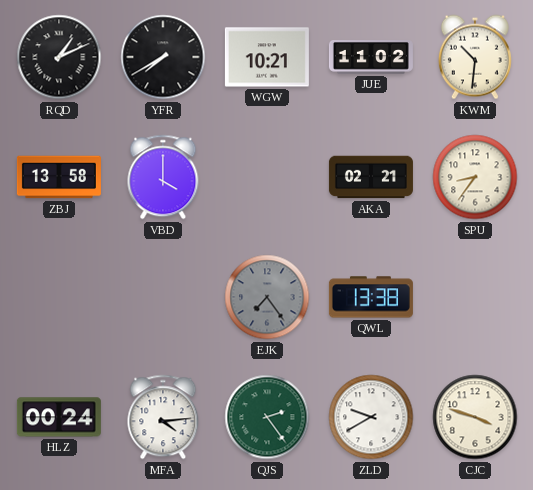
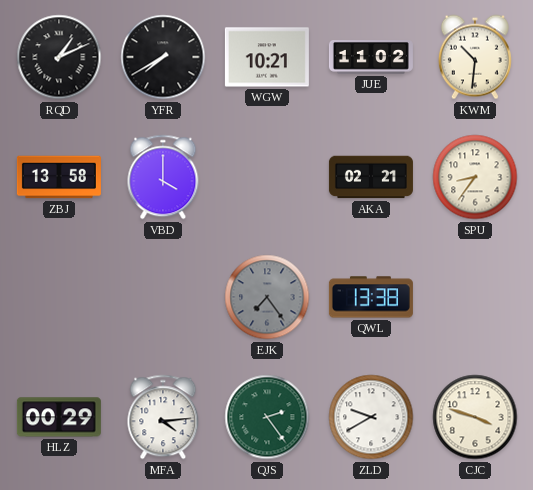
HLZ: 00:24 -> 00:29
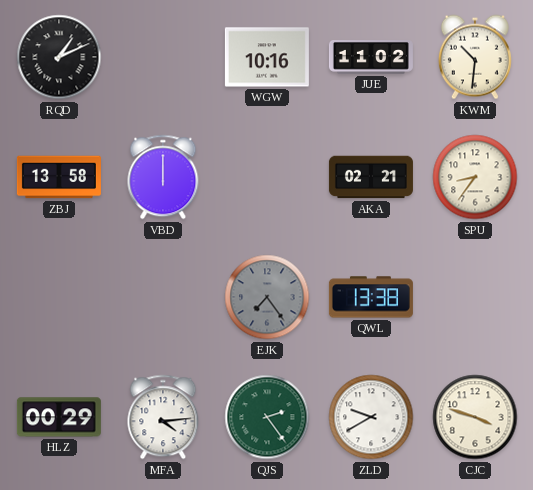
YFR: 7:40 -> none
WGW: 10:21 -> 10:16
VBD: 4:00 -> 12:00
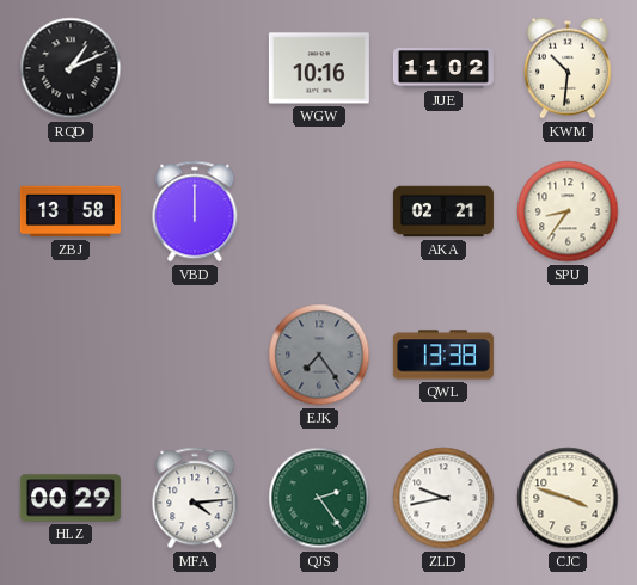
ZLD: 9:40 -> 9:43
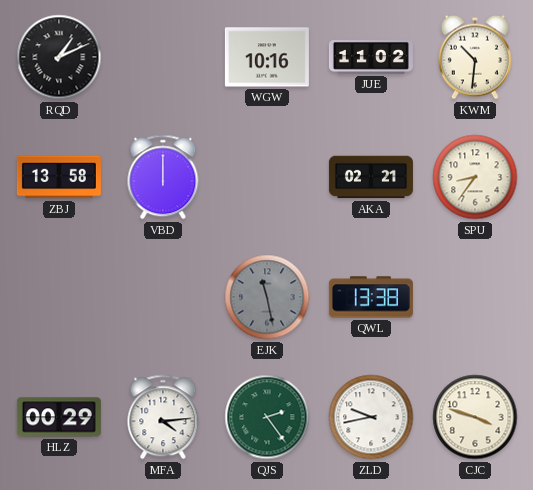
EJK: 7:24 -> 11:28
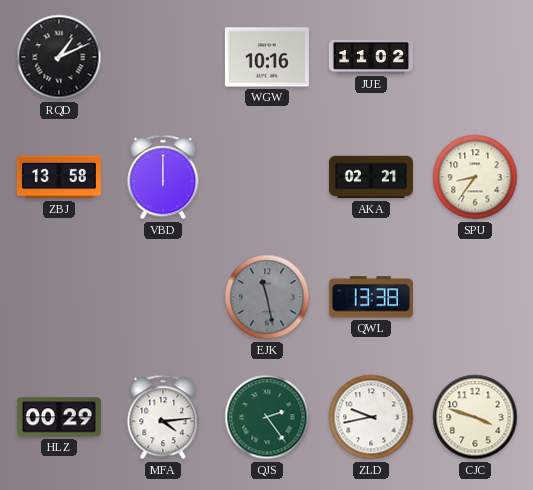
KWM: 10:31 -> none
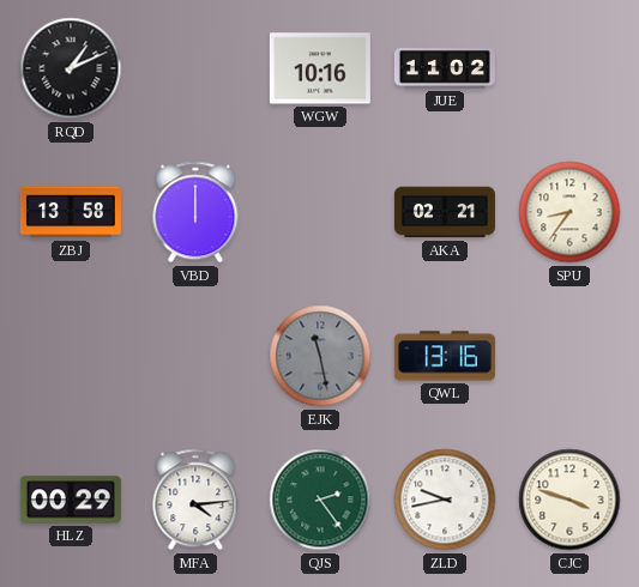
QWL: 13:38 -> 13:16
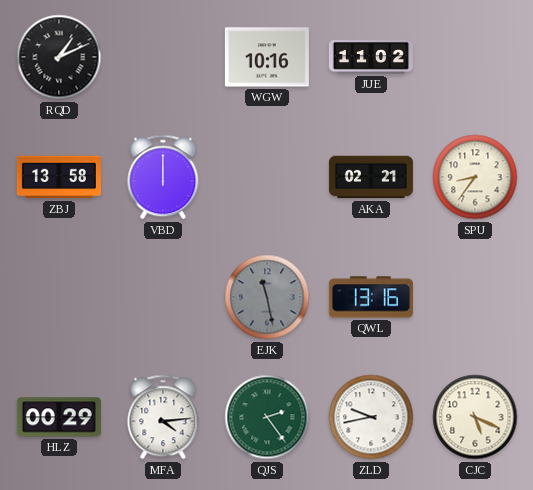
CJC: 3:48 -> 5:19
